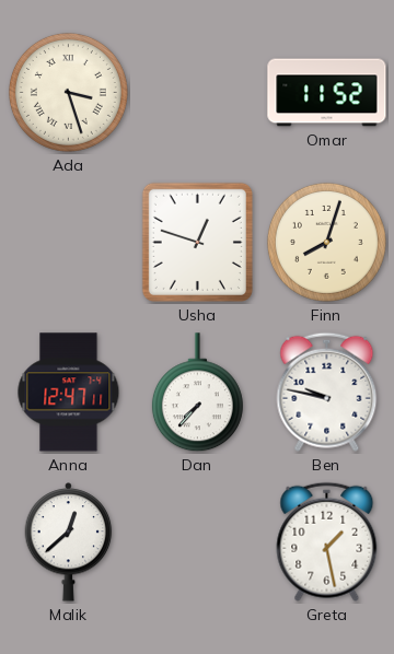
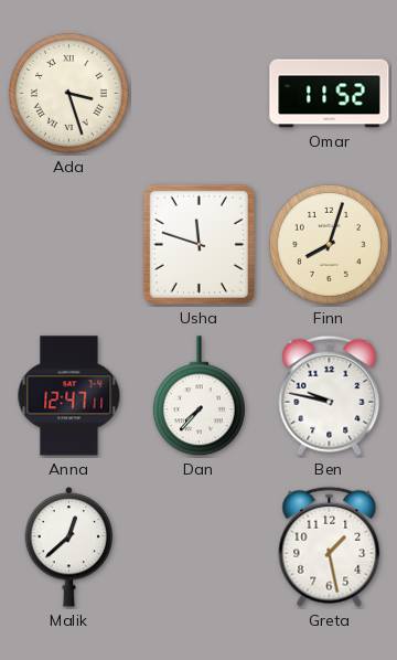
Usha: 12:48 -> 11:48
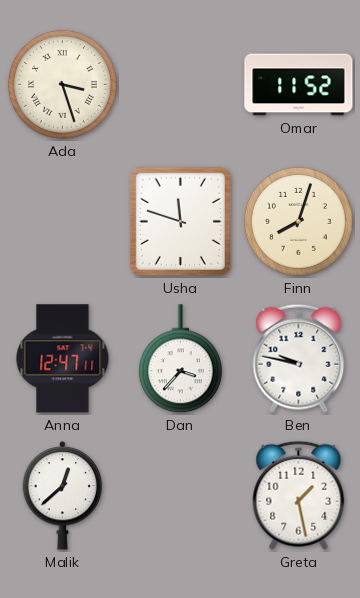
Dan: 7:37 -> 3:37
